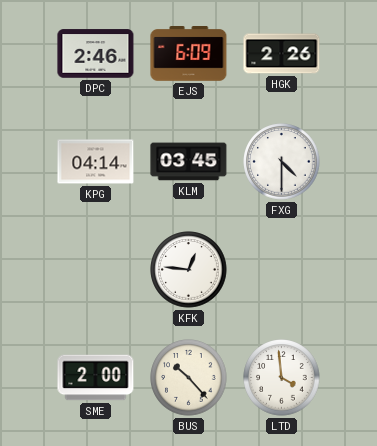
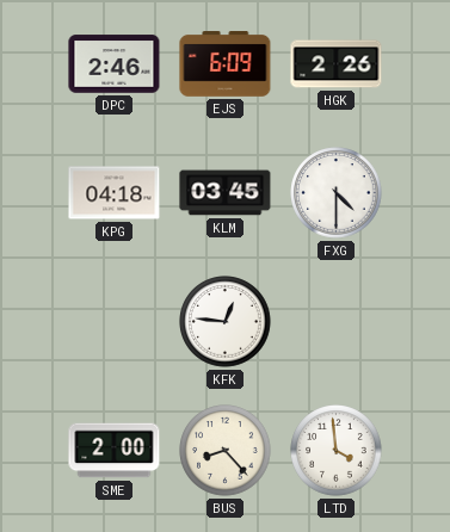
KPG: 04:14 -> 04:18
BUS: 10:23 -> 8:23
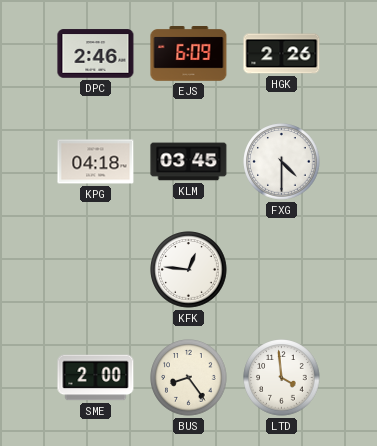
BUS: 8:23 -> 8:24
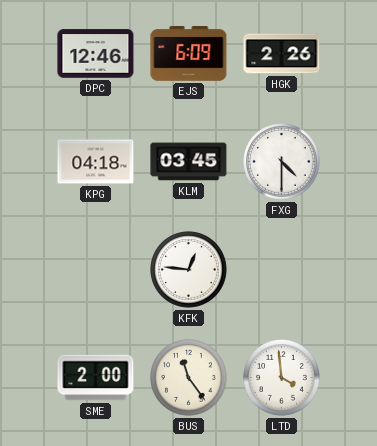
DPC: 2:46 -> 12:46
BUS: 8:24 -> 11:24
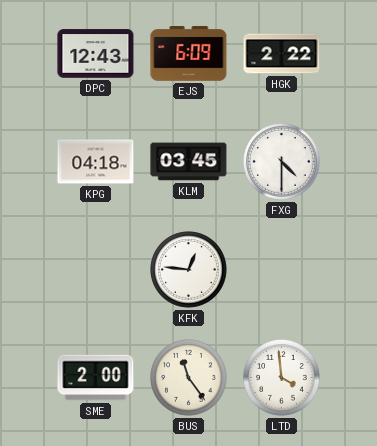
DPC: 12:46 -> 12:43
HGK: 2:26 -> 2:22
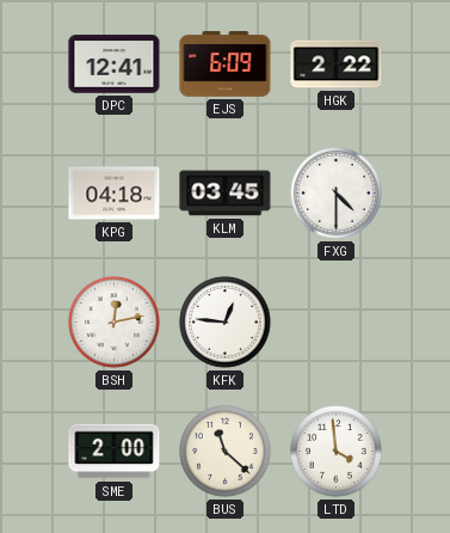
DPC: 12:43 -> 12:41
BSH: none -> 12:13
BUS: 11:24 -> 11:22
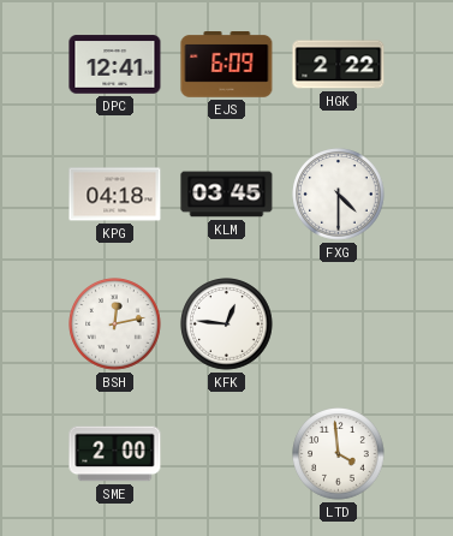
BUS: 11:22 -> none
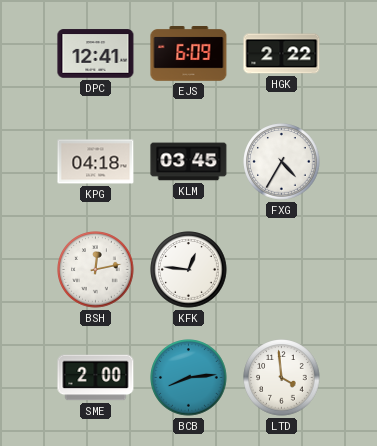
FXG: 4:30 -> 4:35
BCB: none -> 8:14
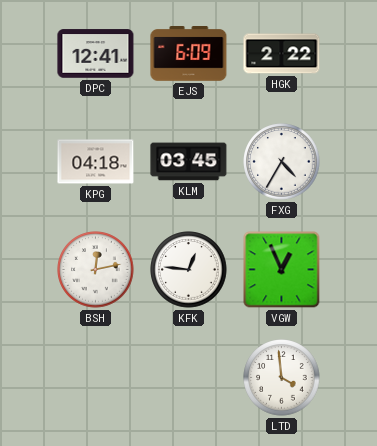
VGW: none -> 12:56
SME: 2:00 -> none
BCB: 8:14 -> none
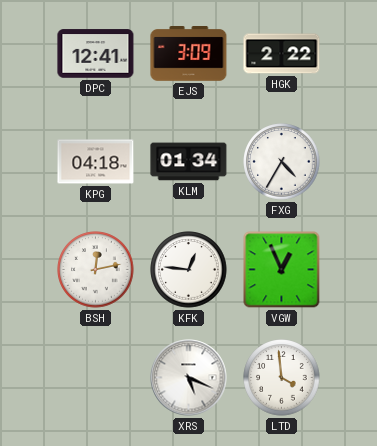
EJS: 6:09 -> 3:09
KLM: 03:45 -> 01:34
XRS: none -> 5:19
